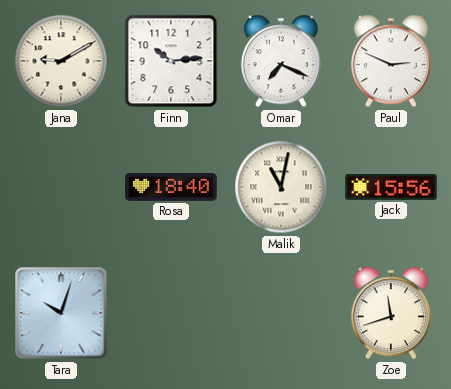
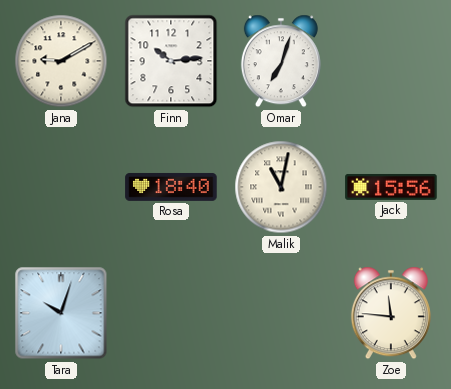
Omar: 7:19 -> 7:03
Paul: 2:49 -> none
Zoe: 11:42 -> 11:46
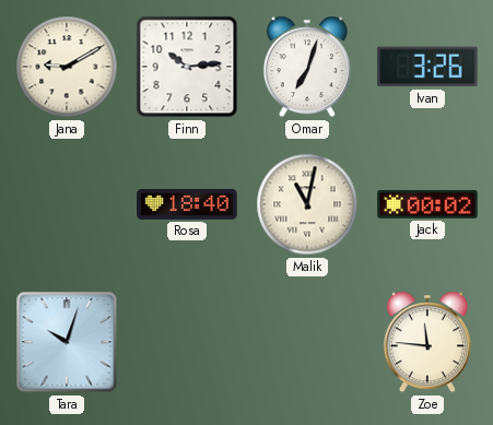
Ivan: none -> 3:26
Jack: 15:56 -> 00:02
